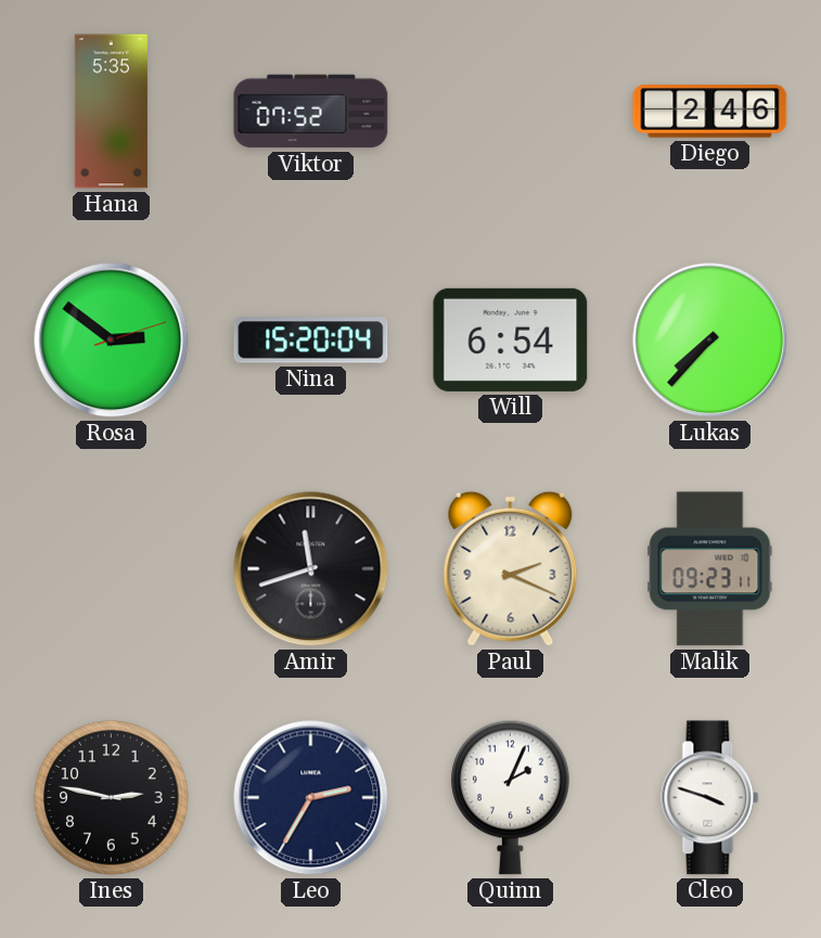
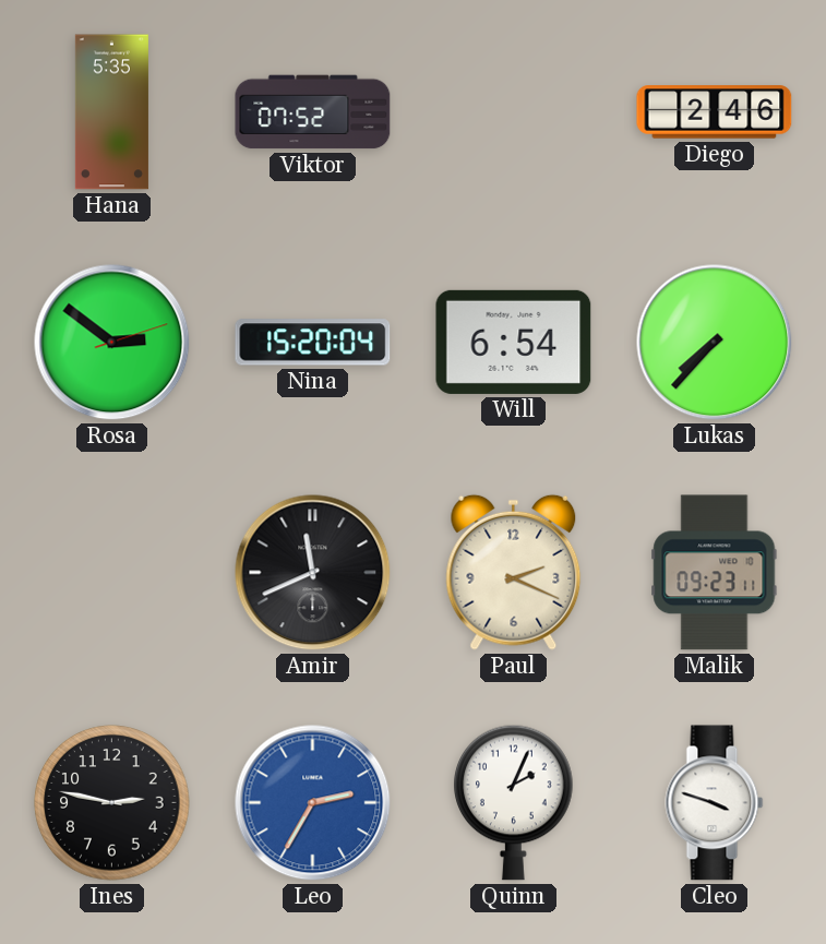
Amir: 11:42 -> 11:41
Leo dial: navy -> blue
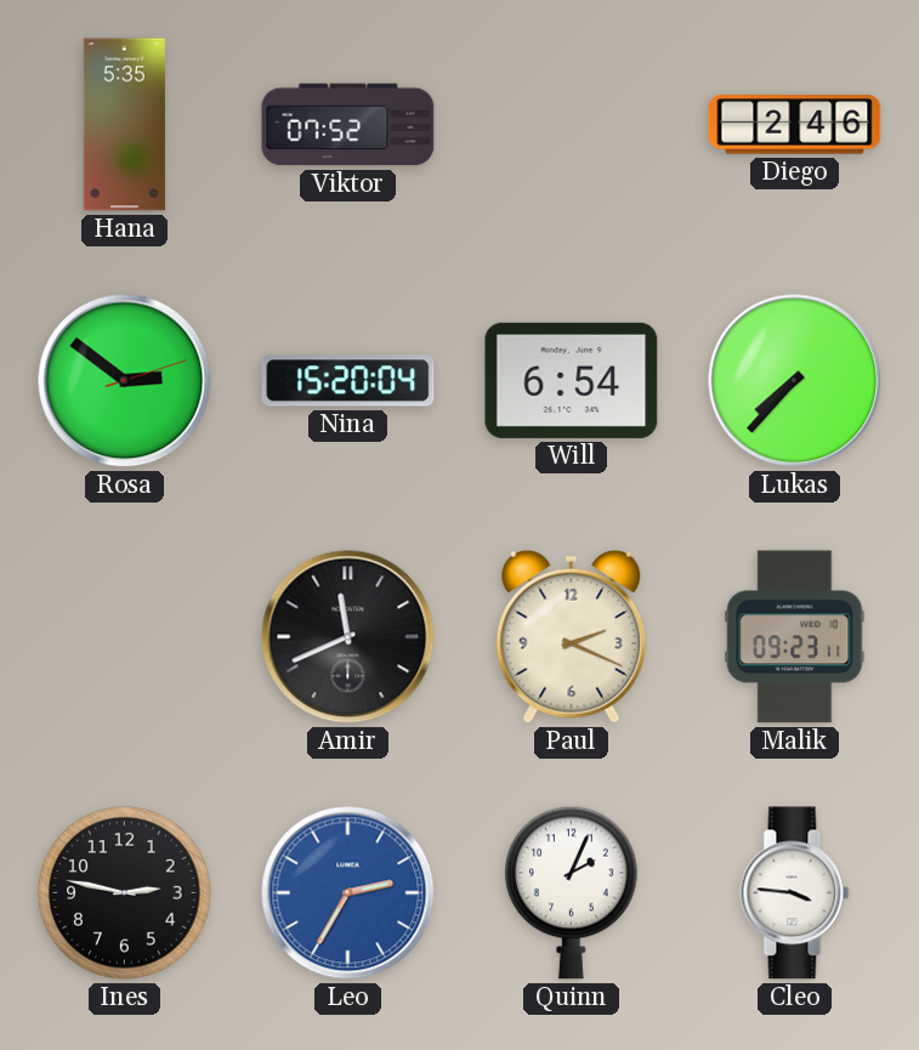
Cleo: 3:48 -> 3:46
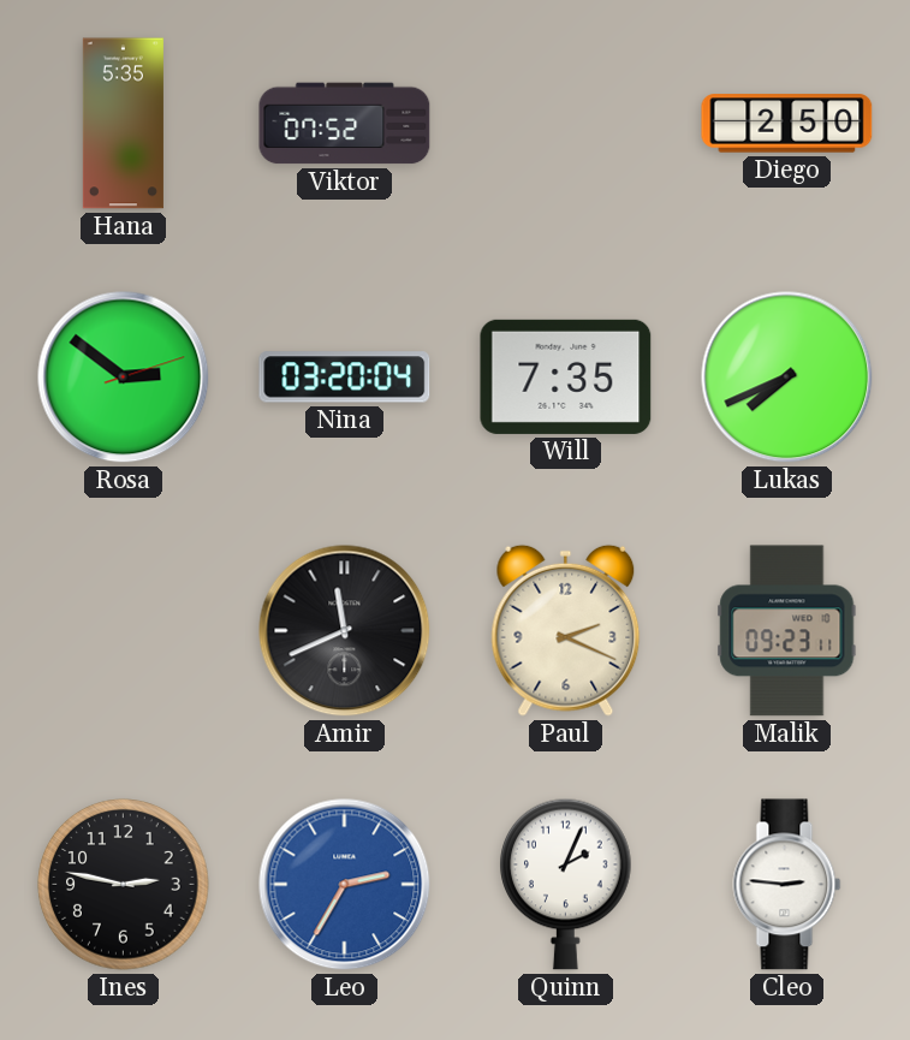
Diego: 2:46 -> 2:50
Nina: 15:20 -> 03:20
Will: 6:54 -> 7:35
Lukas: 7:37 -> 7:41
Cleo: 3:46 -> 2:46
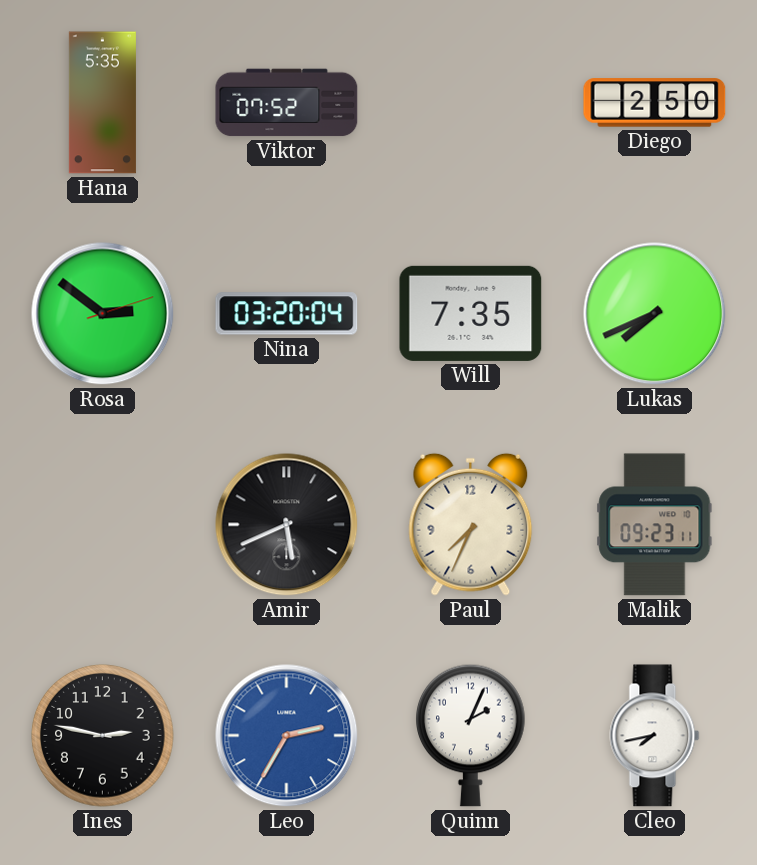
Amir: 11:41 -> 5:41
Paul: 2:19 -> 7:34
Cleo: 2:46 -> 7:43
